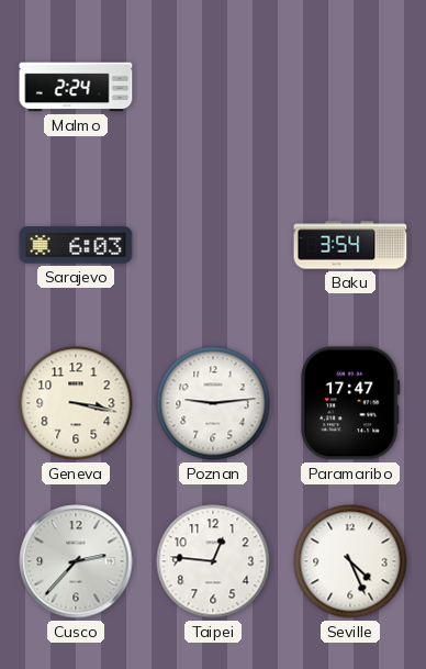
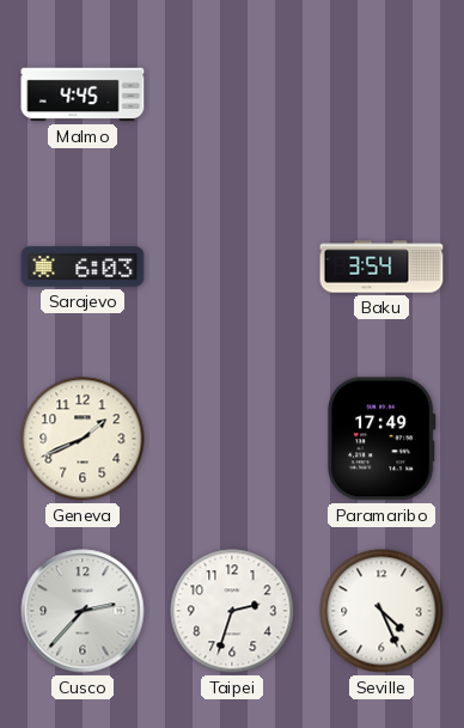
Malmo: 2:24 -> 4:45
Geneva: 3:17 -> 1:41
Poznan: 9:14 -> none
Paramaribo: 17:47 -> 17:49
Taipei: 12:46 -> 2:33
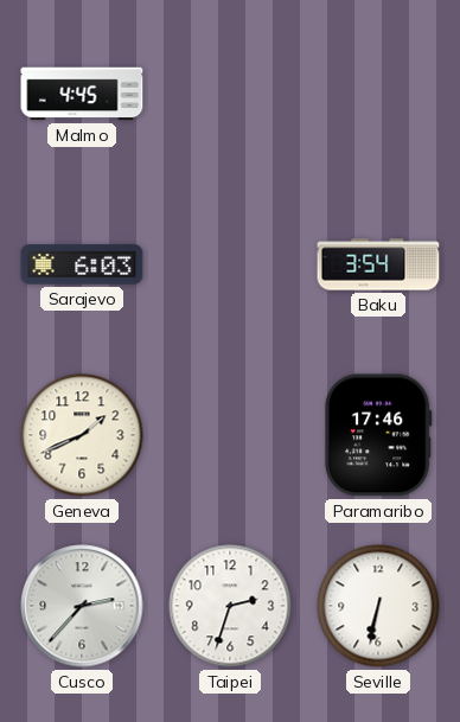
Paramaribo: 17:49 -> 17:46
Seville: 4:26 -> 6:32
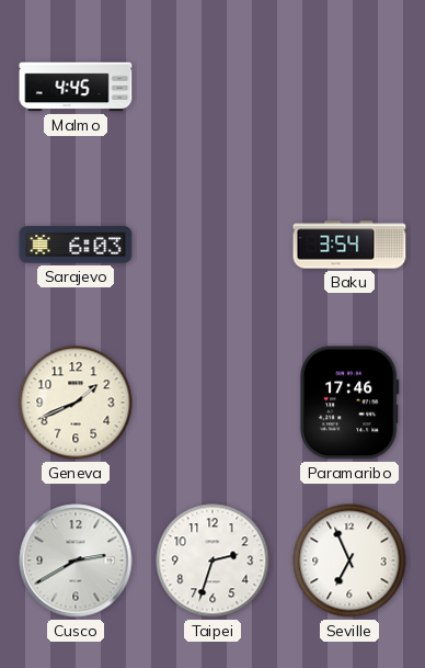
Cusco: 2:37 -> 2:40
Seville: 6:32 -> 6:56
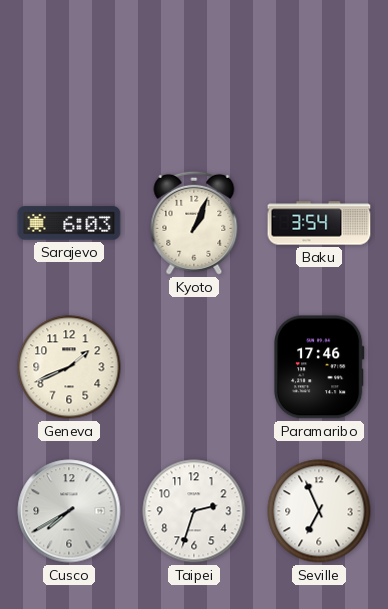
Malmo: 4:45 -> none
Kyoto: none -> 1:04
Cusco: 2:40 -> 7:40
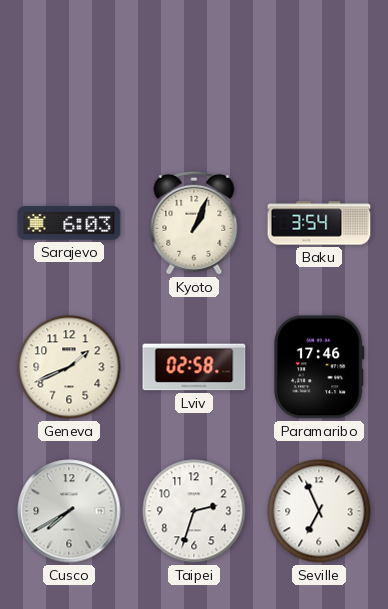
Lviv: none -> 02:58
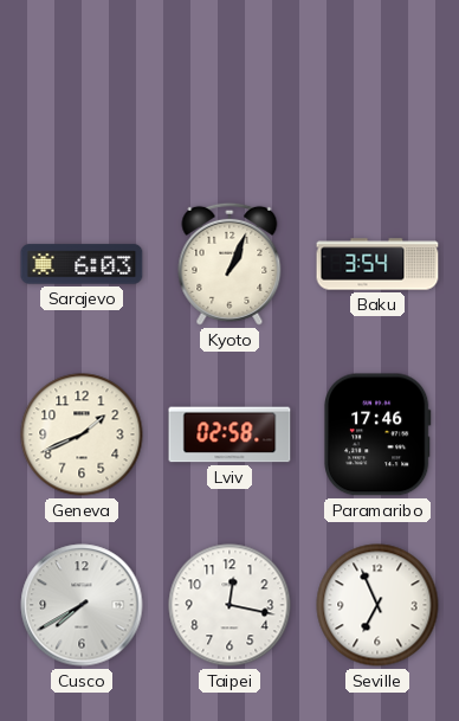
Taipei: 2:33 -> 12:17
